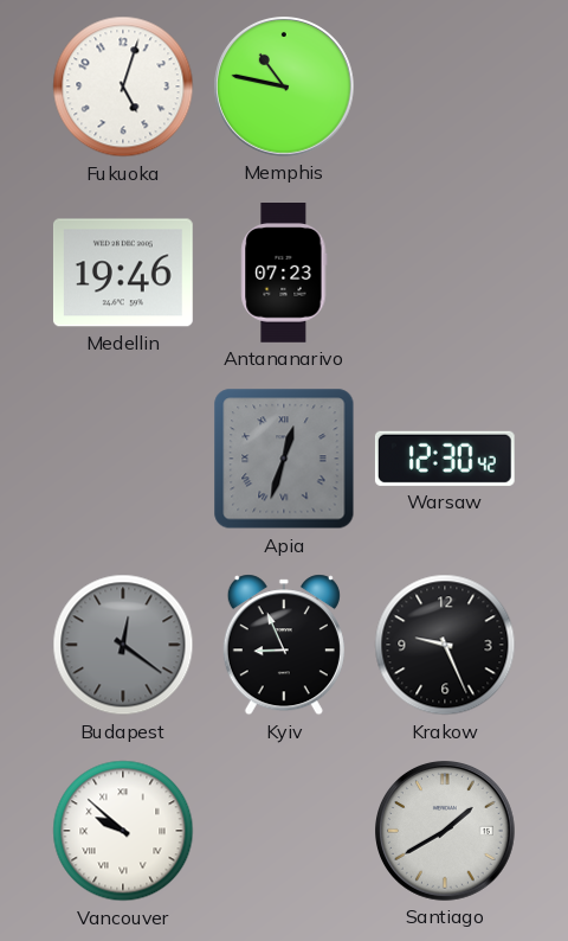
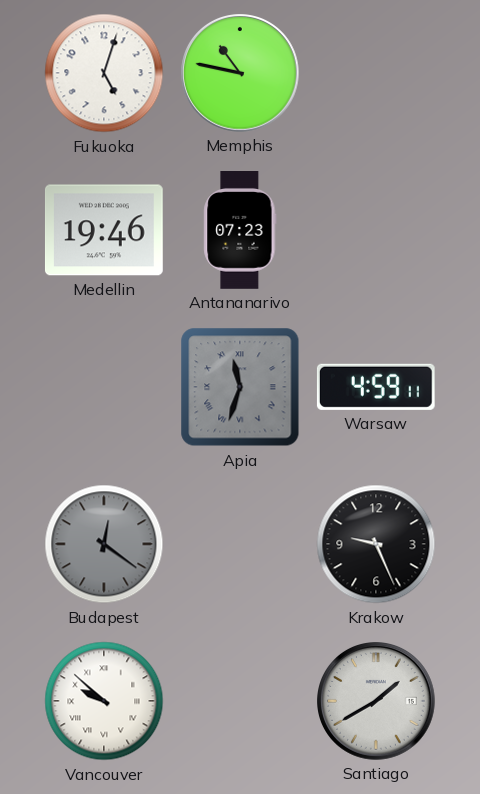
Apia: 12:33 -> 11:33
Warsaw: 12:30 -> 4:59
Kyiv: 8:56 -> none
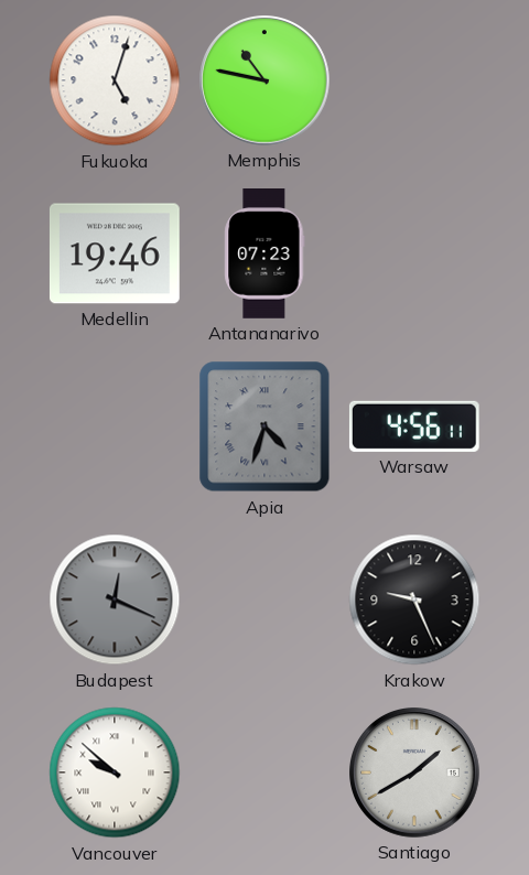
Apia: 11:33 -> 4:33
Warsaw: 4:59 -> 4:56
Budapest: 12:21 -> 12:19
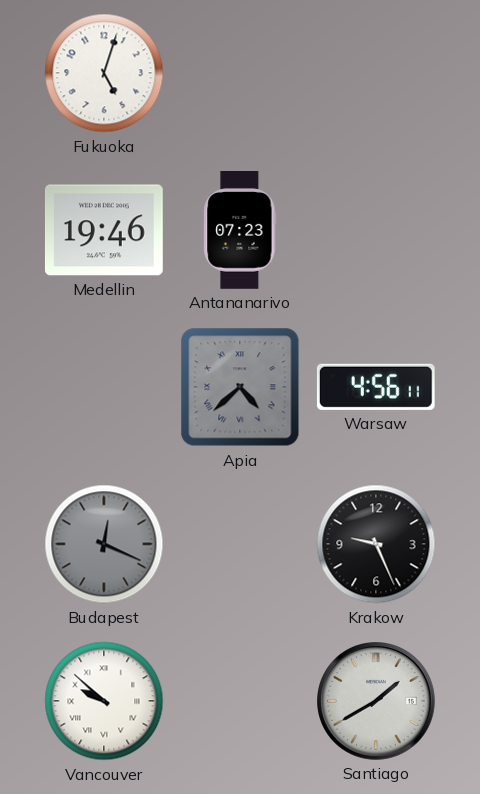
Memphis: 10:47 -> none
Apia: 4:33 -> 4:38
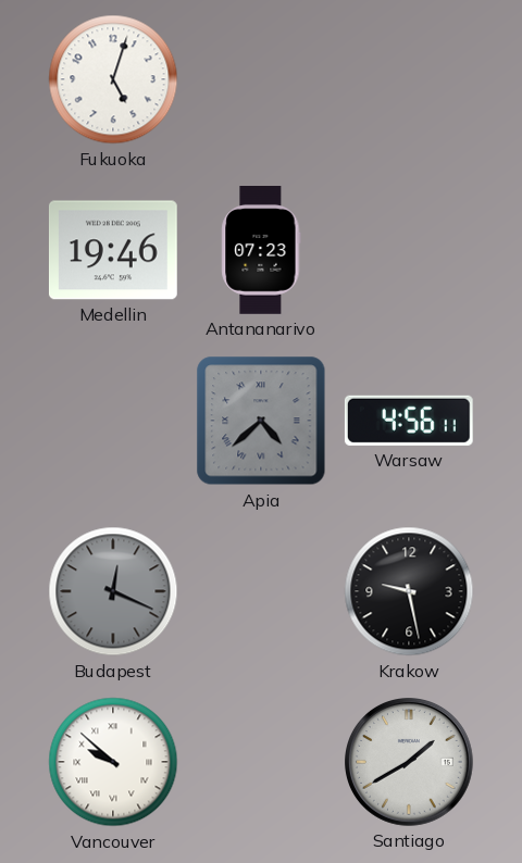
Krakow: 9:26 -> 9:28
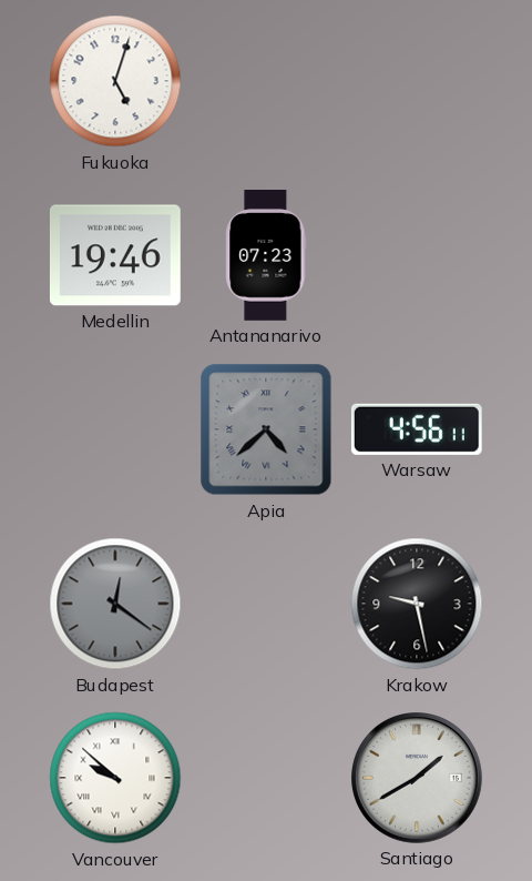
Budapest: 12:19 -> 12:21
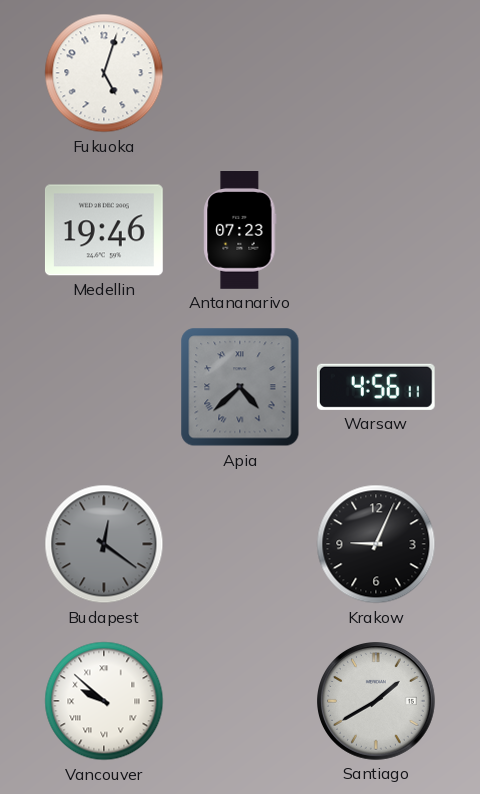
Krakow: 9:28 -> 9:04
